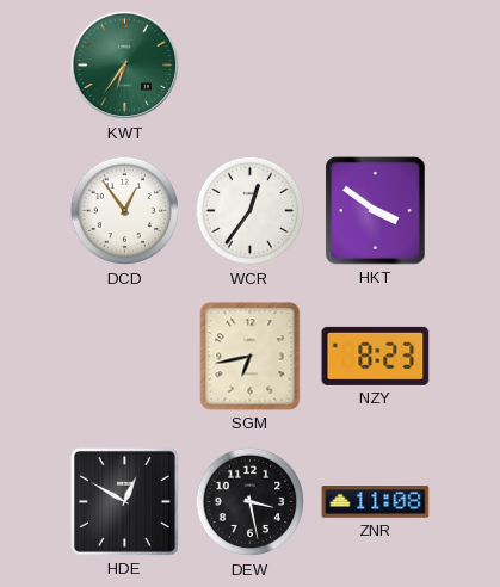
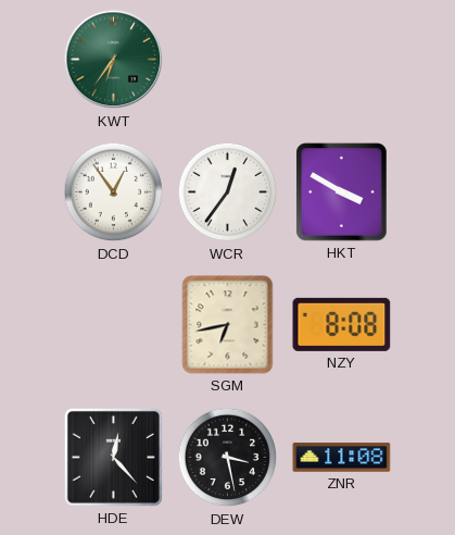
HKT: 3:51 -> 3:50
NZY: 8:23 -> 8:08
HDE: 12:50 -> 12:23
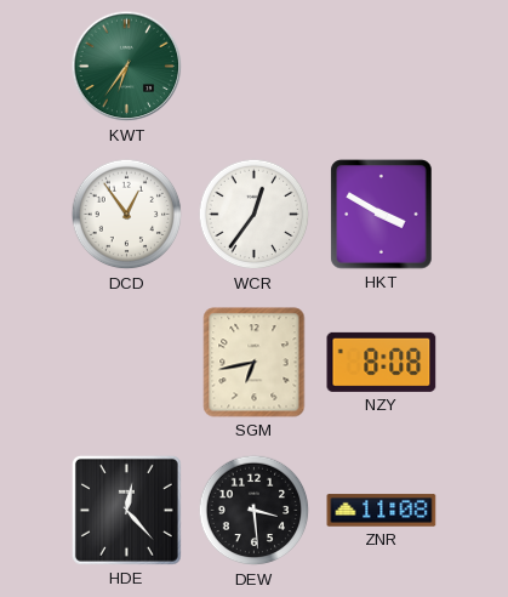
DEW: 3:28 -> 3:29
